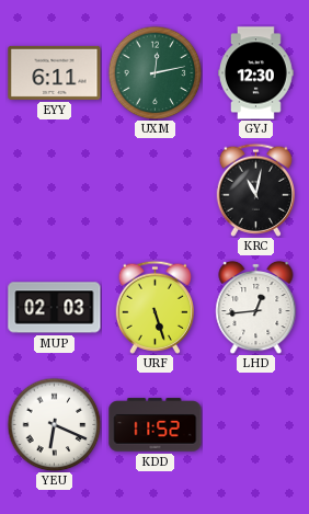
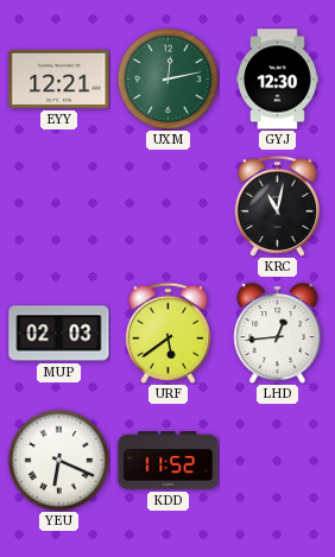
EYY: 6:11 -> 12:21
URF: 5:27 -> 5:39
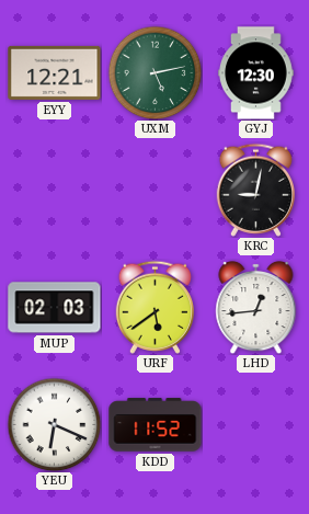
UXM: 12:13 -> 5:13
KRC: 11:02 -> 9:02
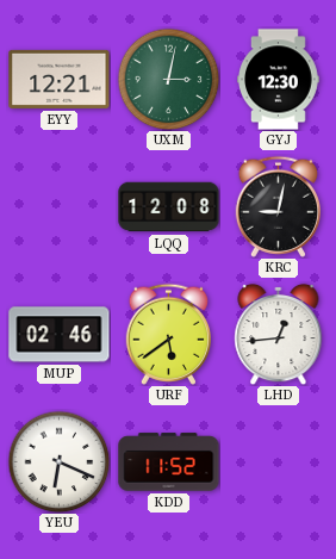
UXM: 5:13 -> 3:02
LQQ: none -> 12:08
MUP: 02:03 -> 02:46
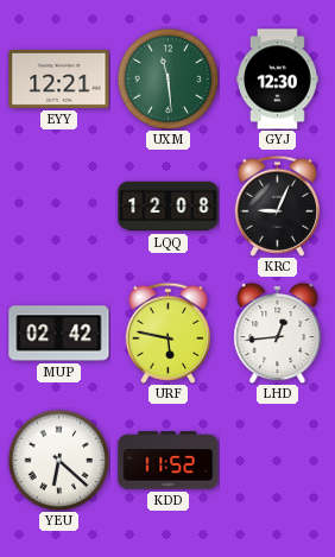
UXM: 3:02 -> 11:29
KRC: 9:02 -> 9:04
MUP: 02:46 -> 02:42
URF: 5:39 -> 5:47
YEU: 6:19 -> 6:22
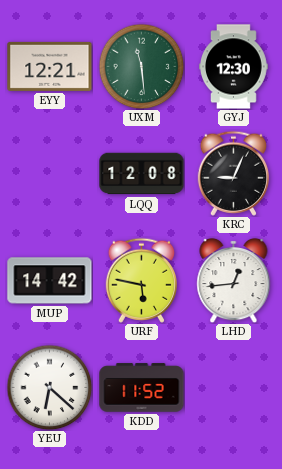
MUP: 02:42 -> 14:42
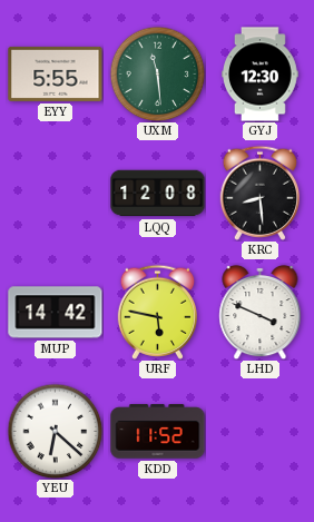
EYY: 12:21 -> 5:55
KRC: 9:04 -> 8:29
LHD: 12:44 -> 3:49
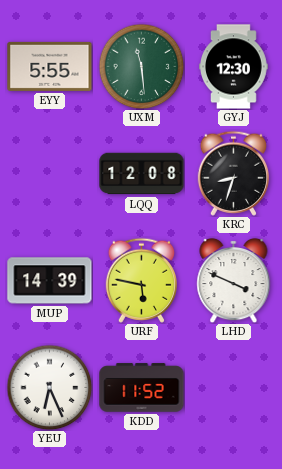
KRC: 8:29 -> 8:33
MUP: 14:42 -> 14:39
YEU: 6:22 -> 6:26
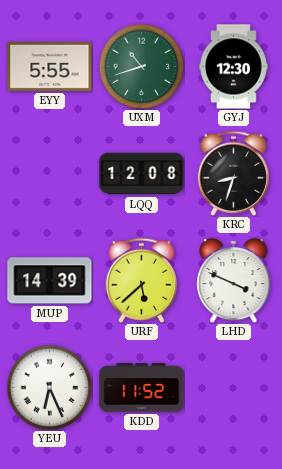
UXM: 11:29 -> 10:42
URF: 5:47 -> 5:38
